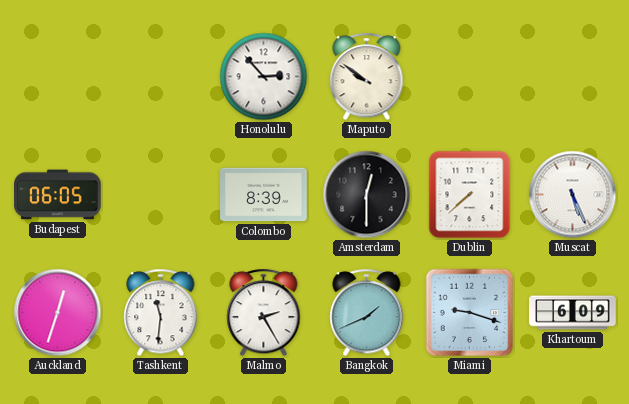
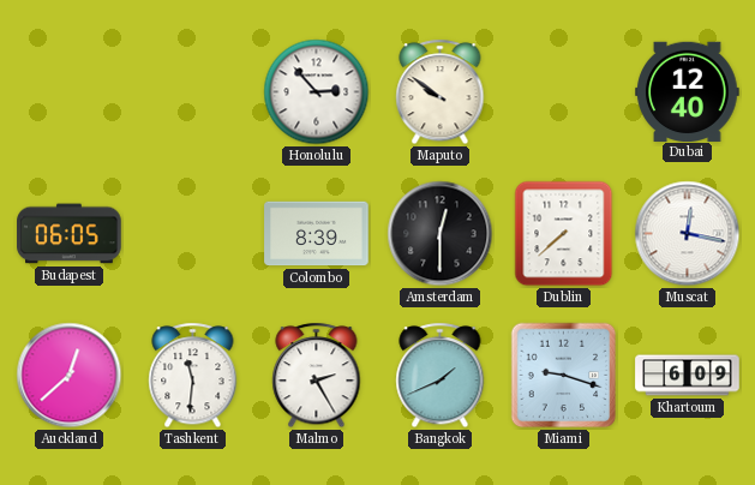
Dubai: none -> 12:40
Muscat: 5:26 -> 12:17
Auckland: 12:33 -> 12:38
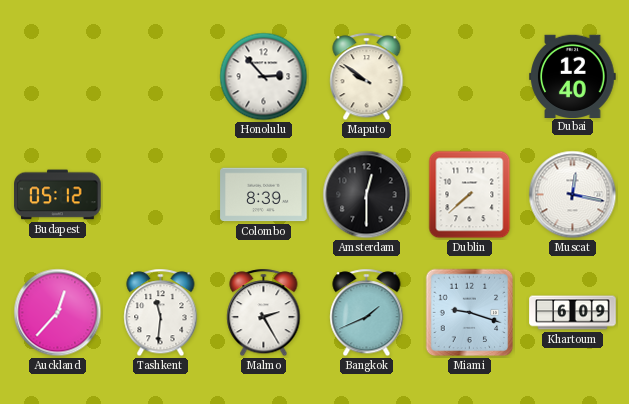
Budapest: 06:05 -> 05:12
Auckland: 12:38 -> 12:37
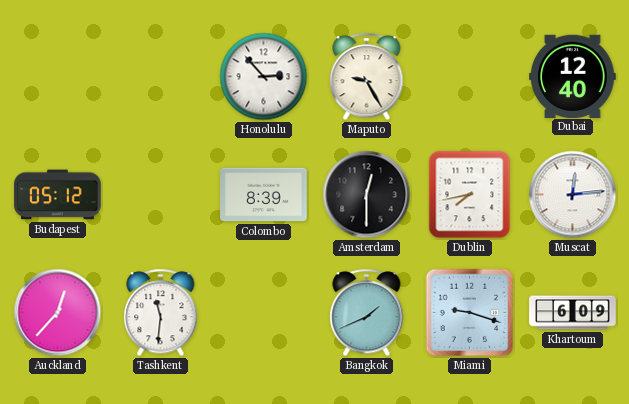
Maputo: 9:51 -> 9:25
Dublin: 7:38 -> 7:43
Muscat: 12:17 -> 12:14
Malmo: 2:25 -> none
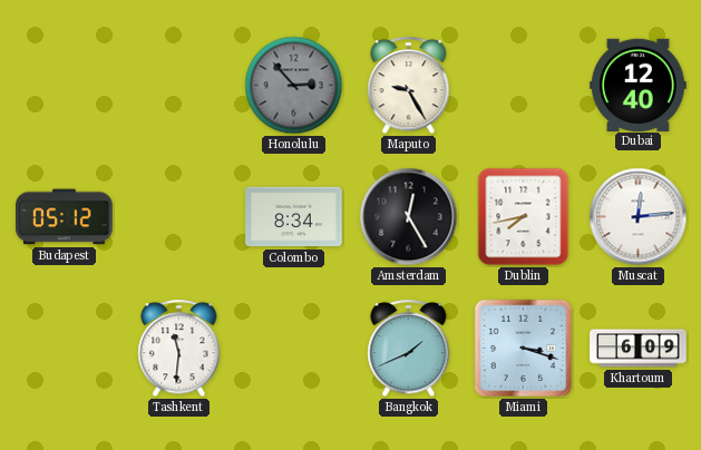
Honolulu dial: white -> grey
Colombo: 8:39 -> 8:34
Amsterdam: 12:30 -> 12:25
Auckland: 12:37 -> none
Miami: 9:18 -> 3:18
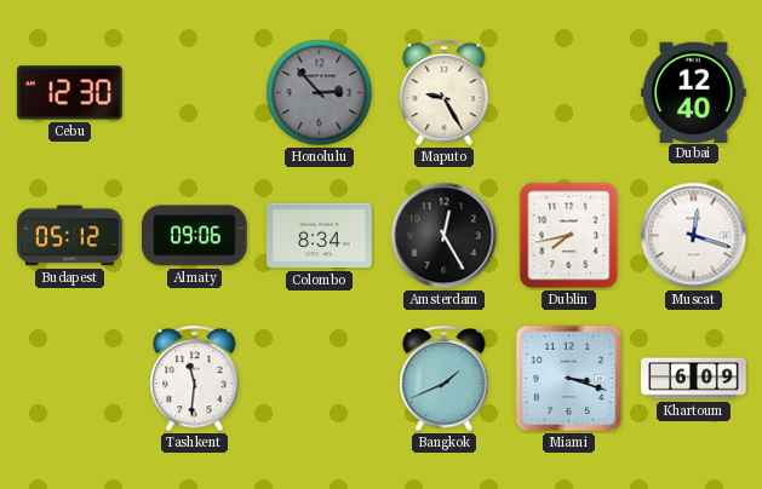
Cebu: none -> 12:30
Almaty: none -> 09:06
Muscat: 12:14 -> 12:18
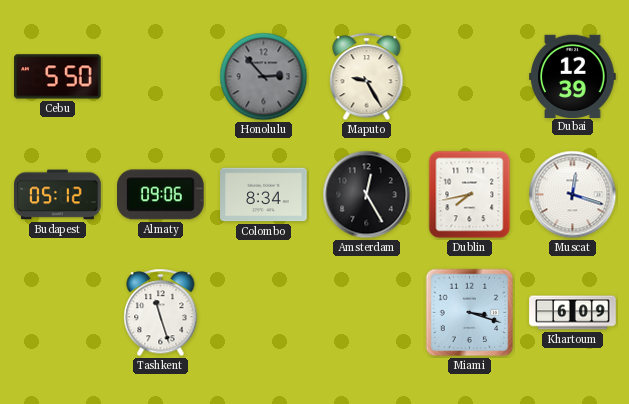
Cebu: 12:30 -> 5:50
Dubai: 12:40 -> 12:39
Tashkent: 11:31 -> 11:27
Bangkok: 1:41 -> none
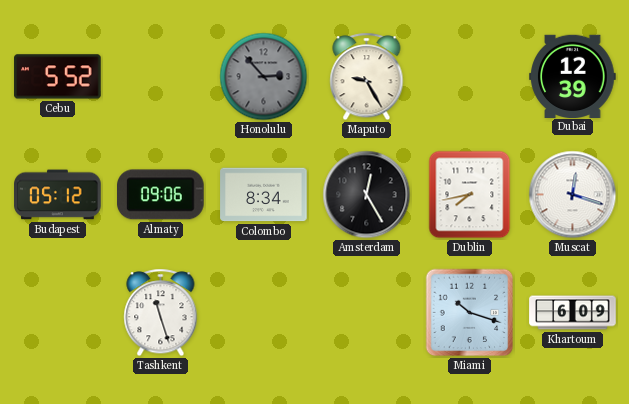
Cebu: 5:50 -> 5:52
Miami: 3:18 -> 10:18
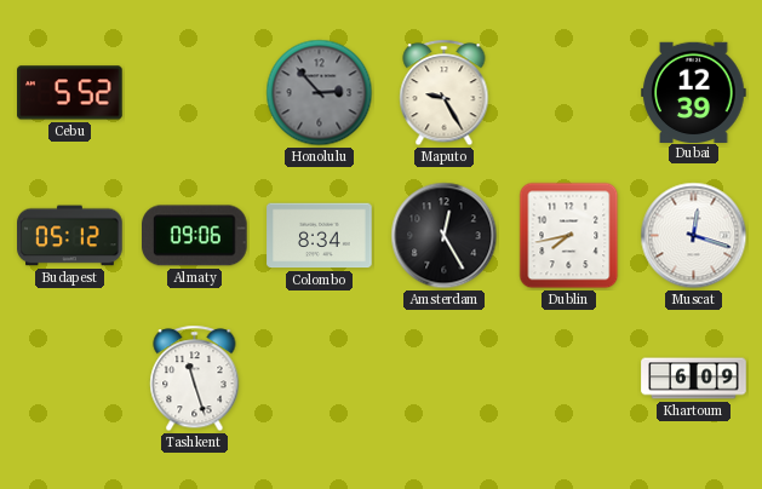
Miami: 10:18 -> none
